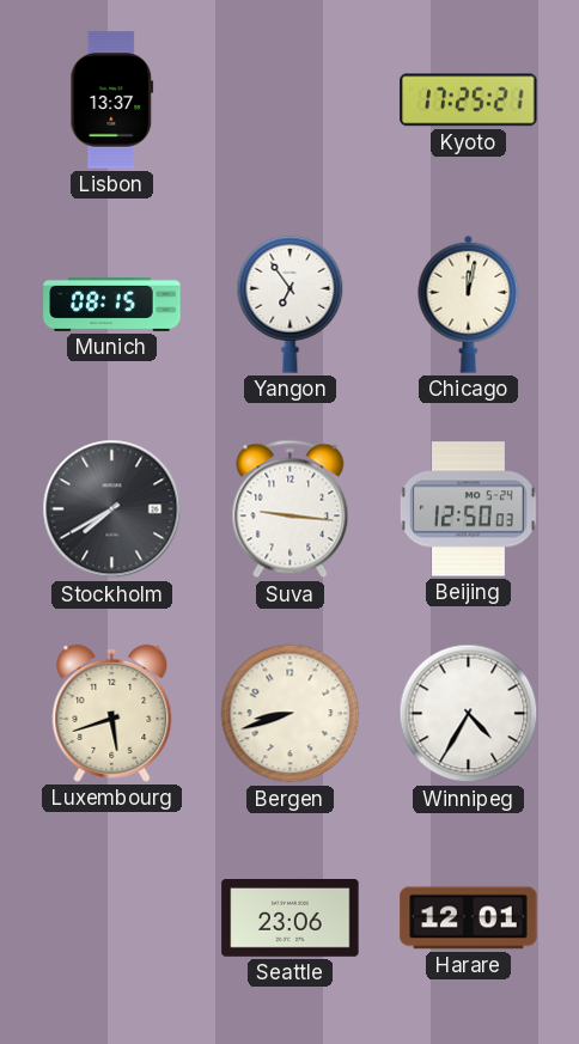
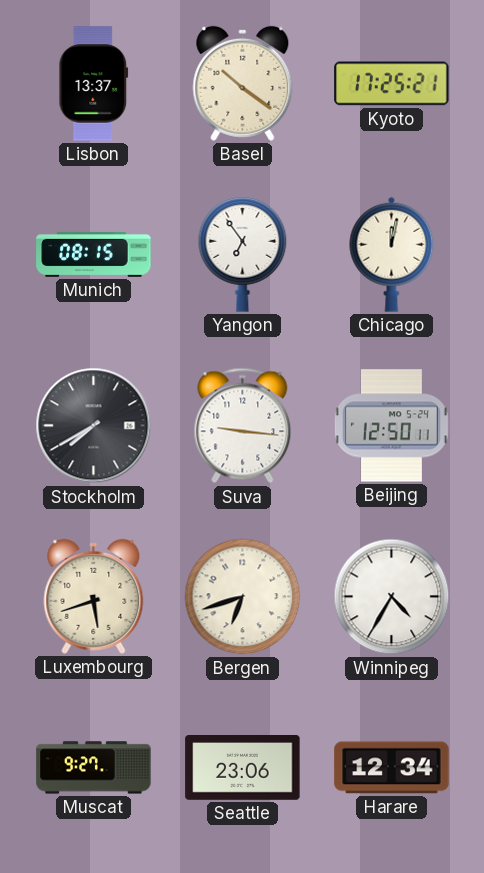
Basel: none -> 10:21
Beijing: 12:50:03 -> 12:50:11
Bergen: 8:42 -> 6:42
Muscat: none -> 9:27
Harare: 12:01 -> 12:34
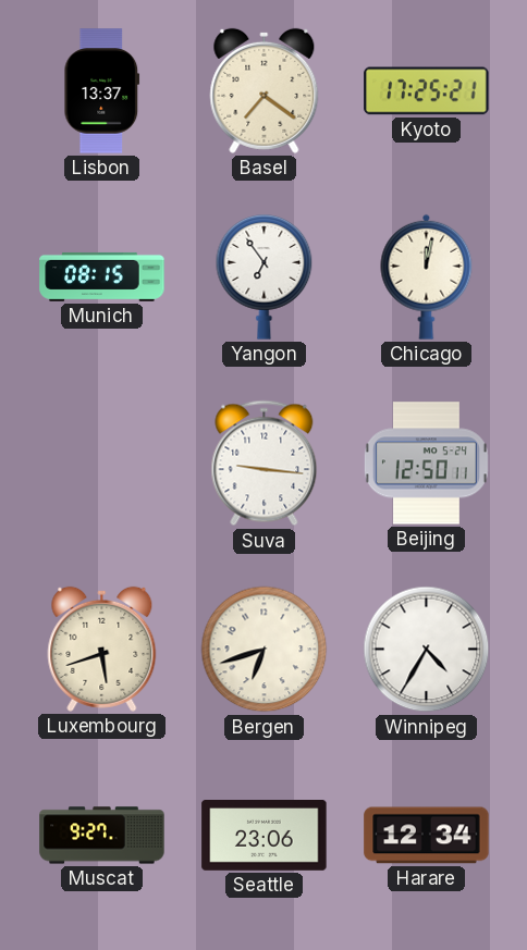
Basel: 10:21 -> 7:21
Stockholm: 7:40 -> none
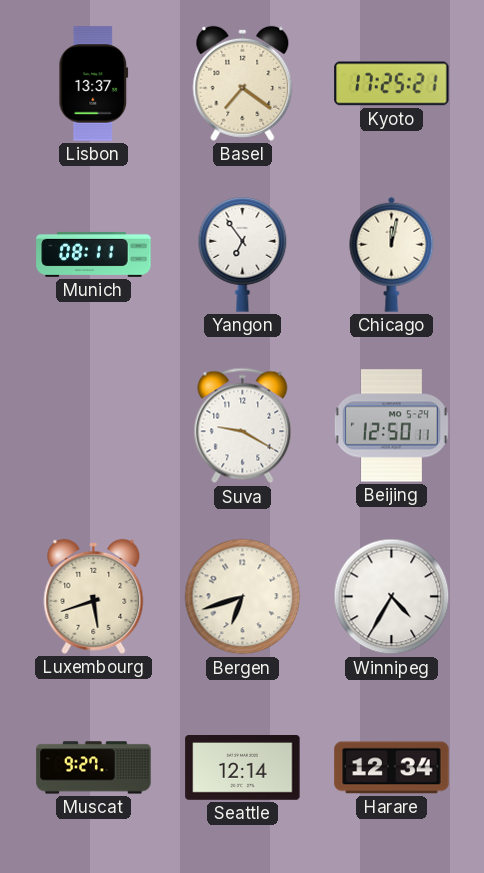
Munich: 08:15 -> 08:11
Suva: 9:16 -> 9:20
Seattle: 23:06 -> 12:14
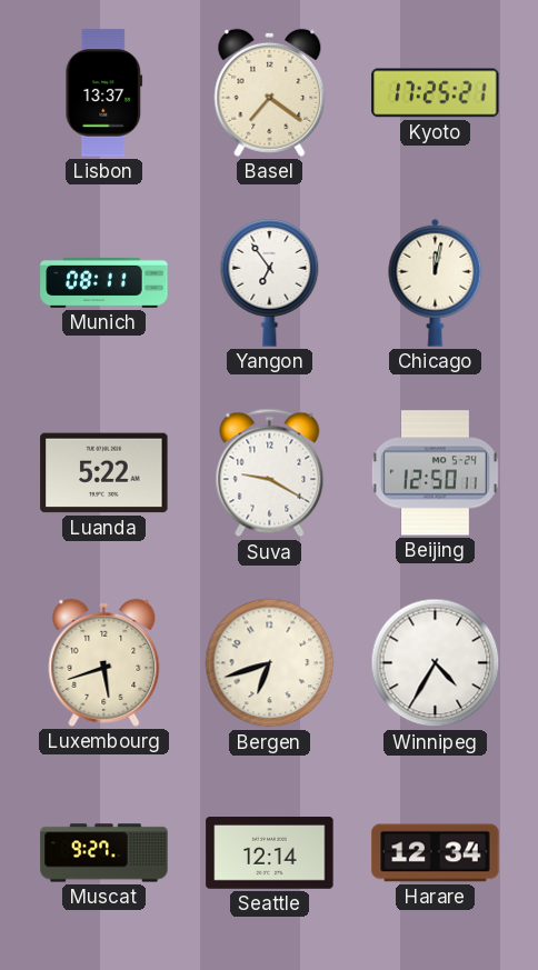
Luanda: none -> 5:22
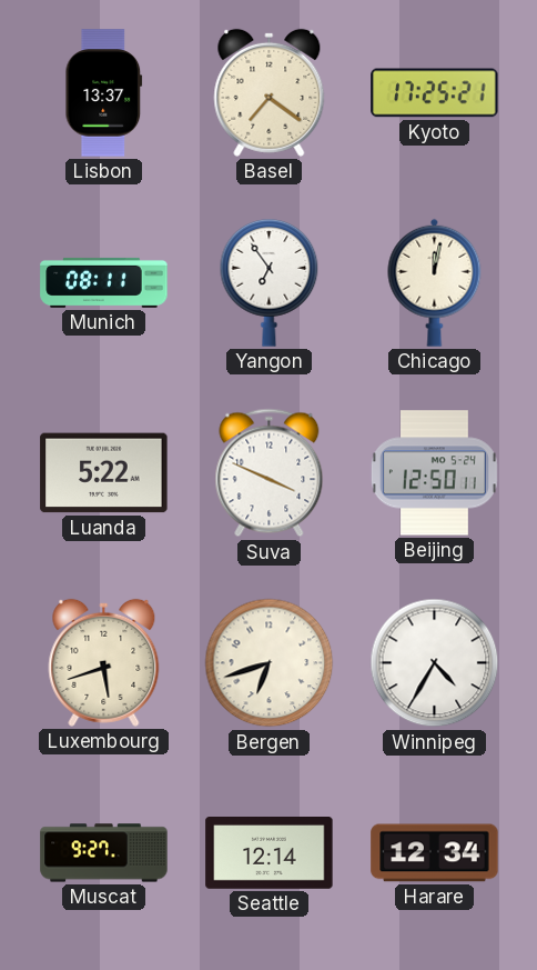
Suva: 9:20 -> 3:49
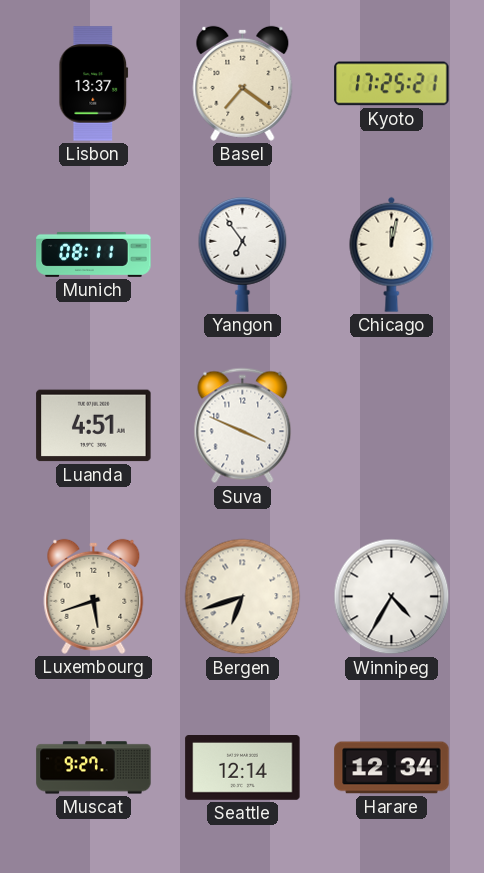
Luanda: 5:22 -> 4:51
Beijing: 12:50 -> none
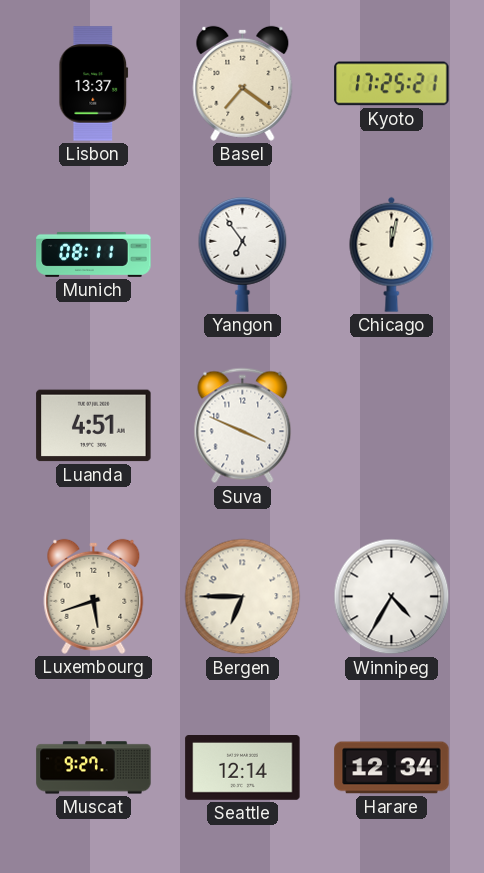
Bergen: 6:42 -> 6:45
